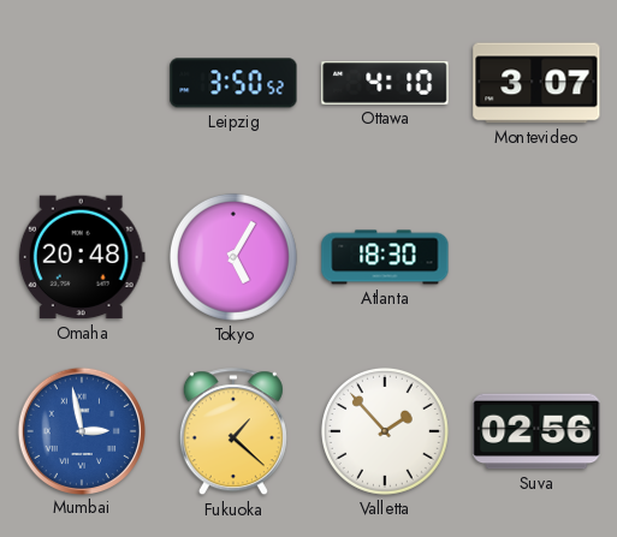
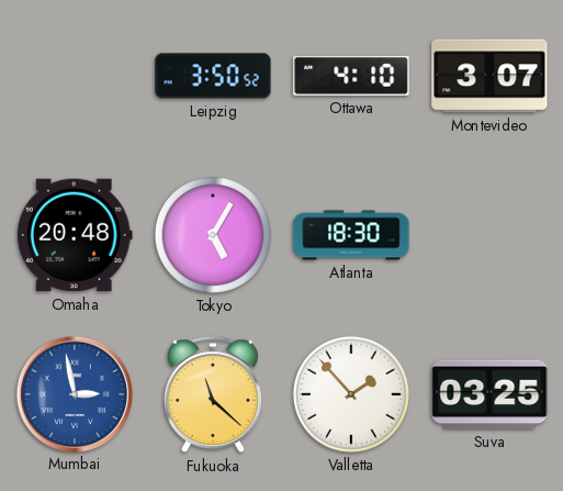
Fukuoka: 1:22 -> 11:22
Suva: 02:56 -> 03:25
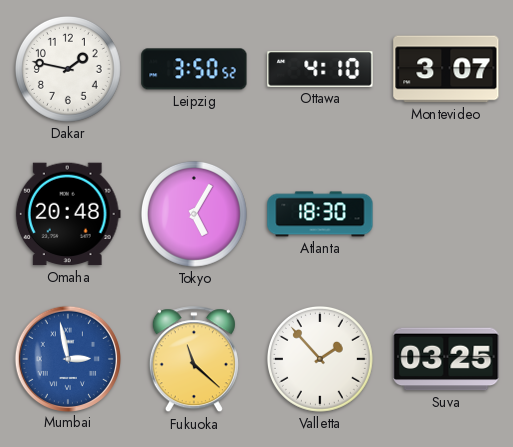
Dakar: none -> 1:47
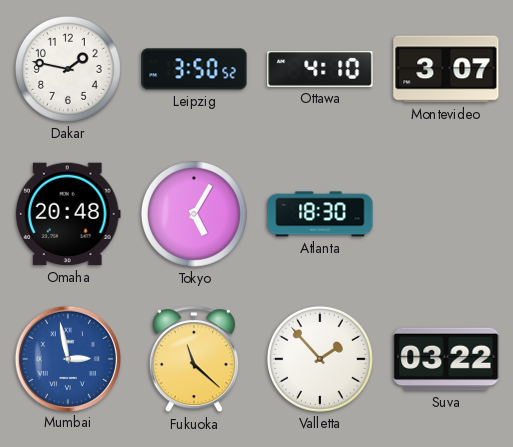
Suva: 03:25 -> 03:22
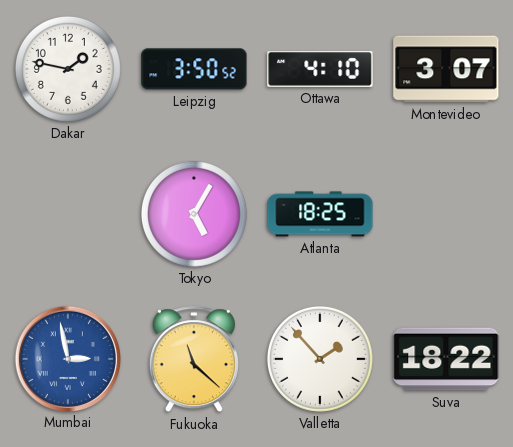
Omaha: 20:48 -> none
Atlanta: 18:30 -> 18:25
Suva: 03:22 -> 18:22
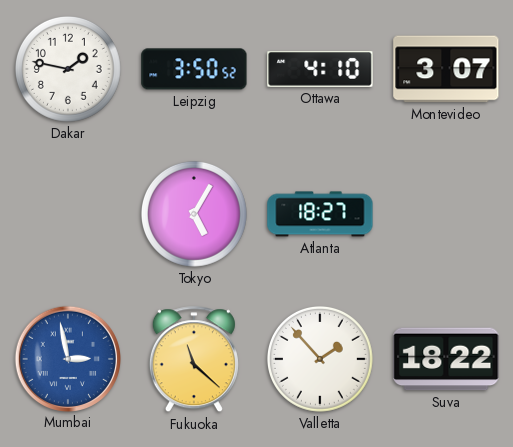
Atlanta: 18:25 -> 18:27
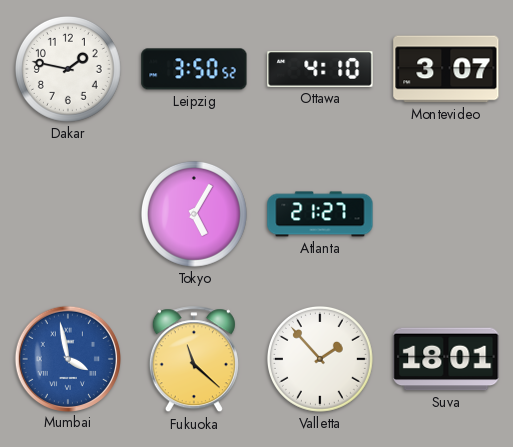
Atlanta: 18:27 -> 21:27
Mumbai: 2:58 -> 3:58
Suva: 18:22 -> 18:01
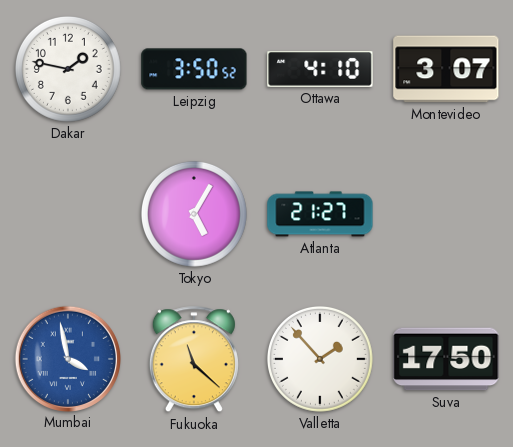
Suva: 18:01 -> 17:50
